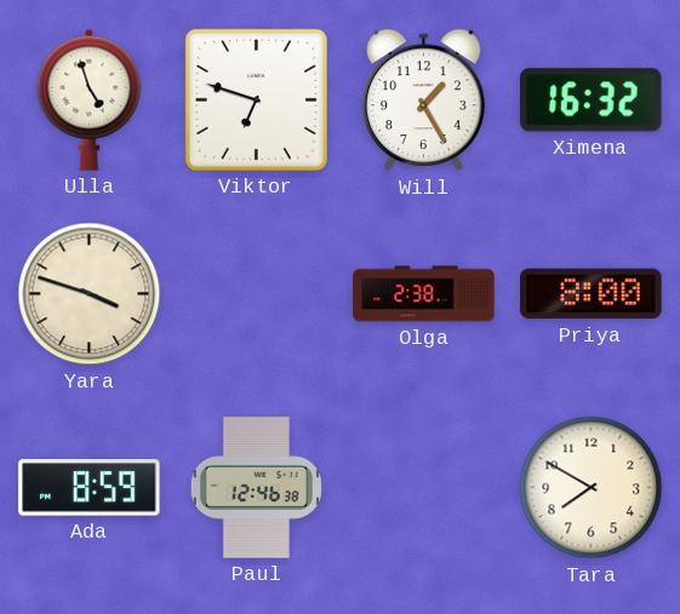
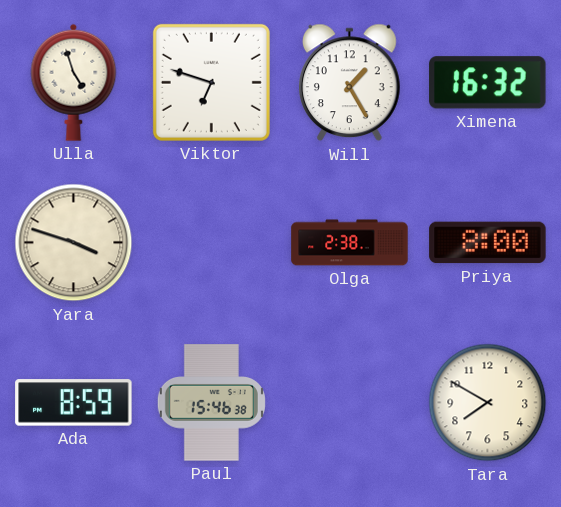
Paul: 12:46 -> 15:46
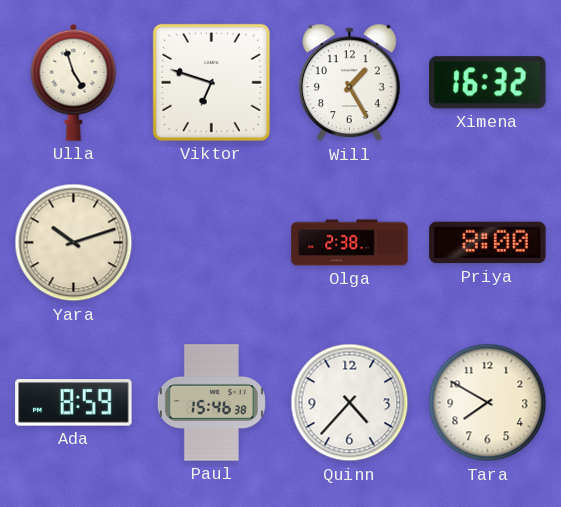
Yara: 3:48 -> 10:12
Quinn: none -> 4:37
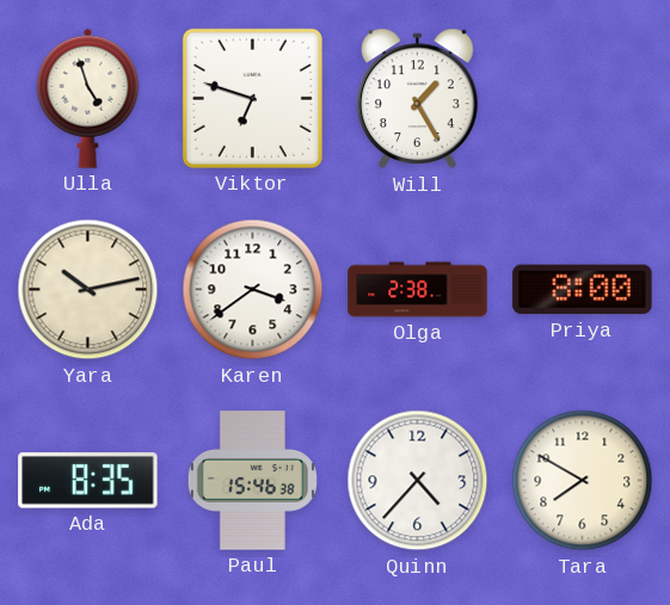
Ximena: 16:32 -> none
Yara: 10:12 -> 10:13
Karen: none -> 3:39
Ada: 8:59 -> 8:35
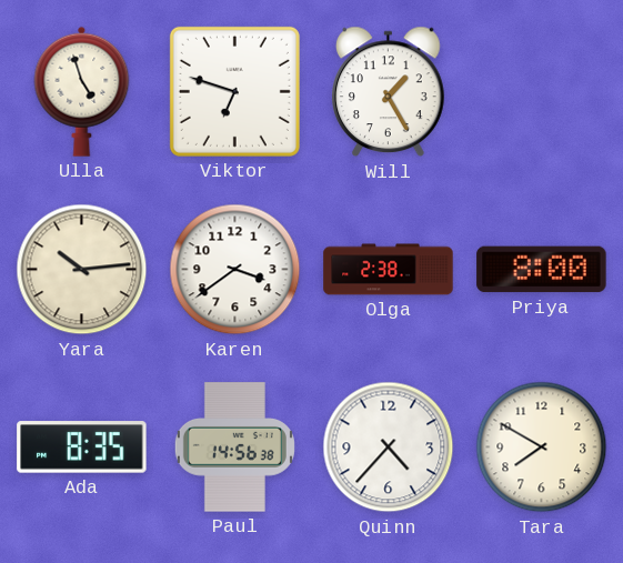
Yara: 10:13 -> 10:14
Paul: 15:46 -> 14:56
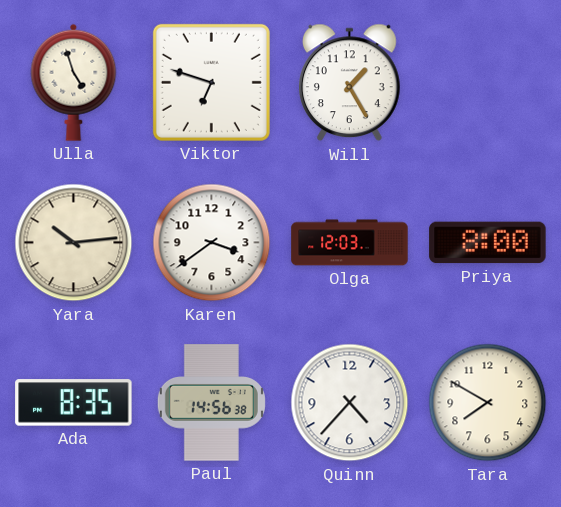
Olga: 2:38 -> 12:03
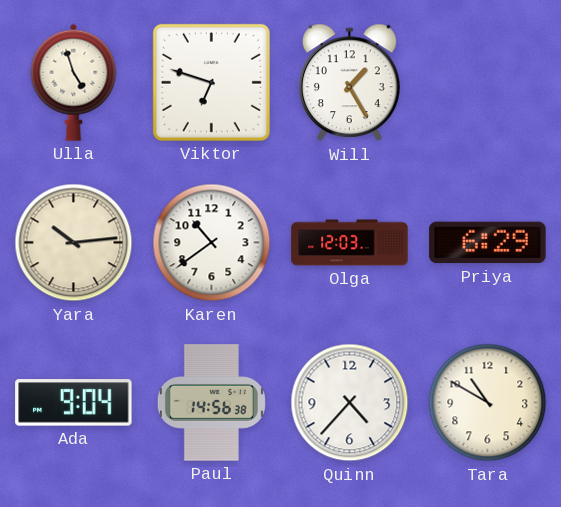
Karen: 3:39 -> 10:39
Priya: 8:00 -> 6:29
Ada: 8:35 -> 9:04
Tara: 7:50 -> 10:50
